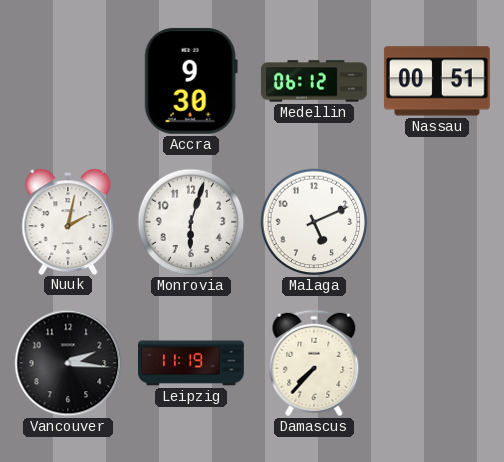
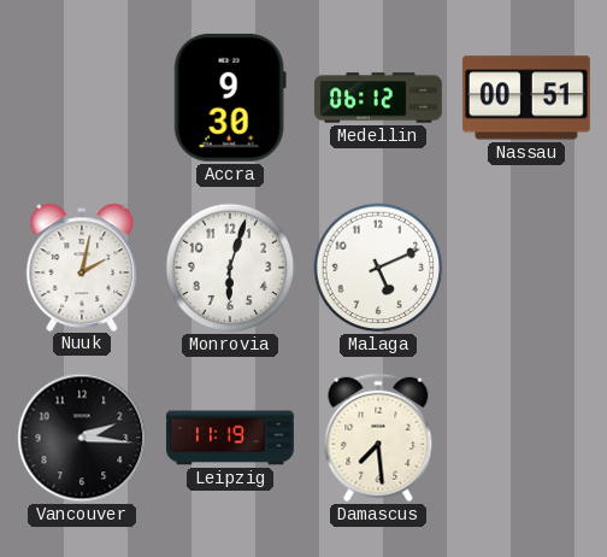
Damascus: 7:37 -> 7:29
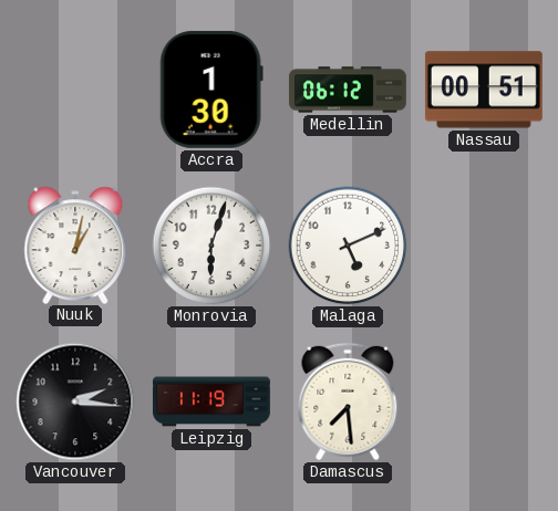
Accra: 9:30 -> 1:30
Nuuk: 2:02 -> 1:02
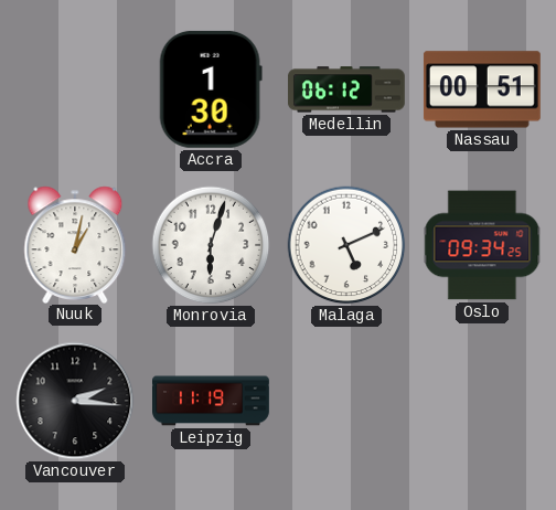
Oslo: none -> 09:34
Damascus: 7:29 -> none
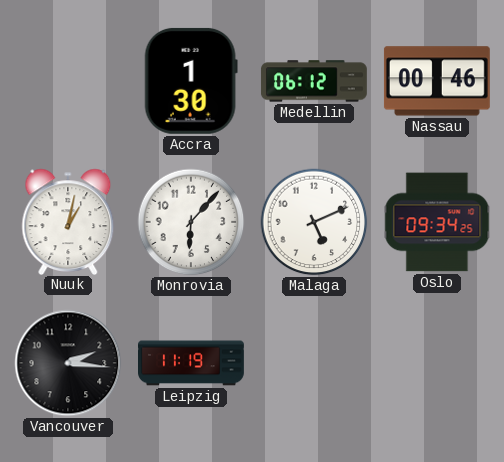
Nassau: 00:51 -> 00:46
Monrovia: 6:03 -> 6:07
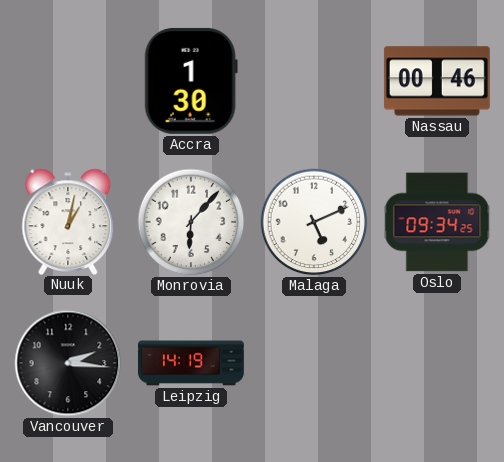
Medellin: 06:12 -> none
Leipzig: 11:19 -> 14:19
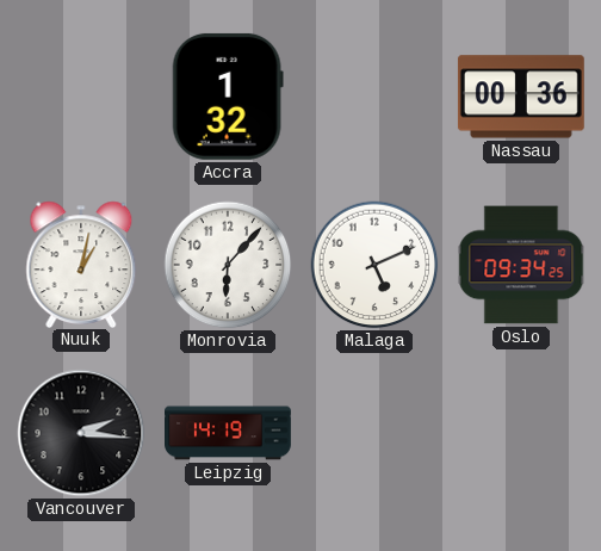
Accra: 1:30 -> 1:32
Nassau: 00:46 -> 00:36
